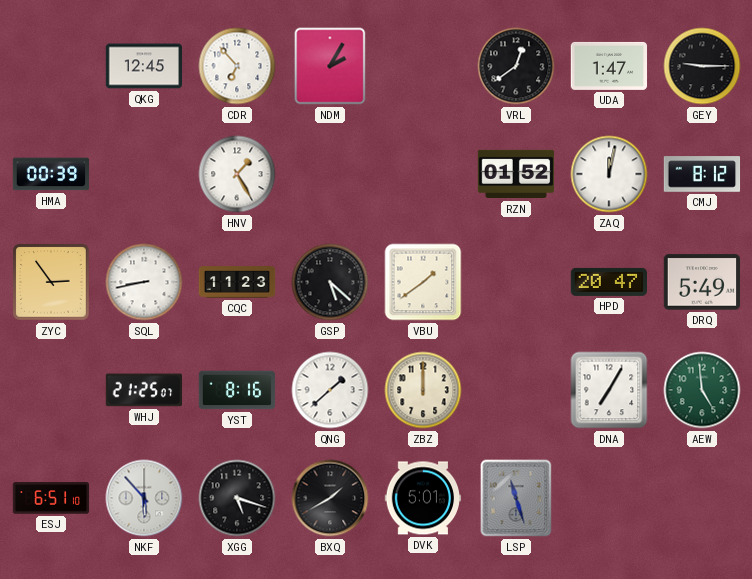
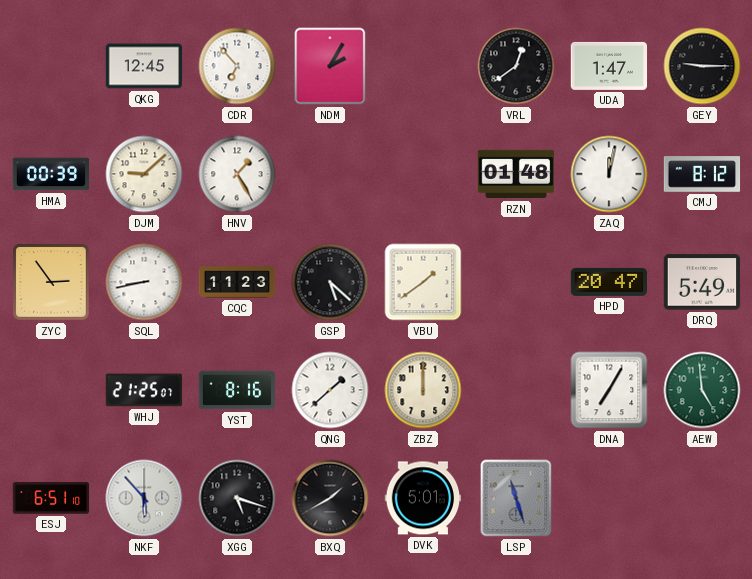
DJM: none -> 9:08
RZN: 01:52 -> 01:48
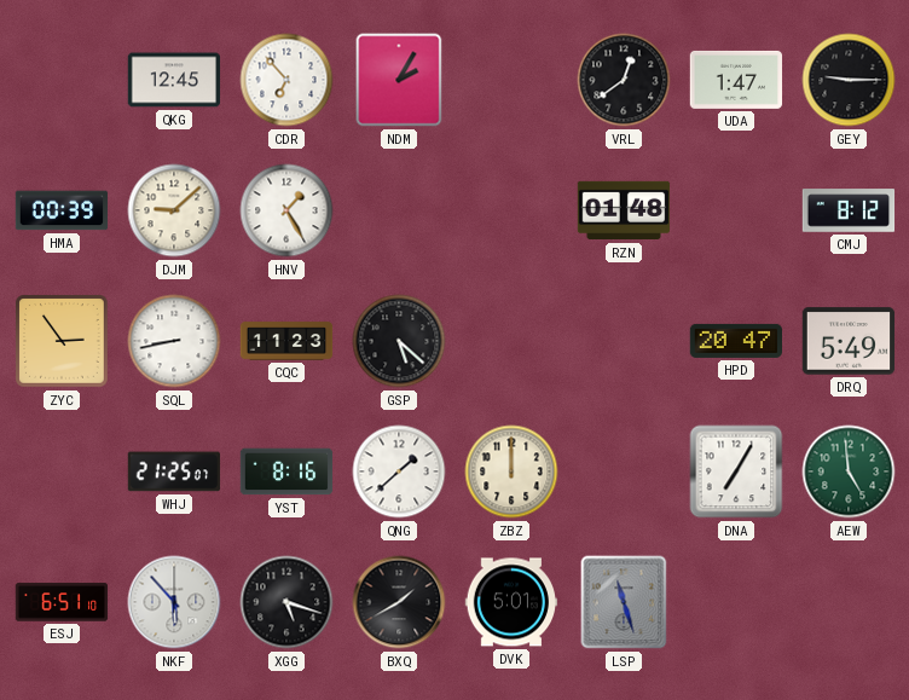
ZAQ: 12:02 -> none
VBU: 1:39 -> none
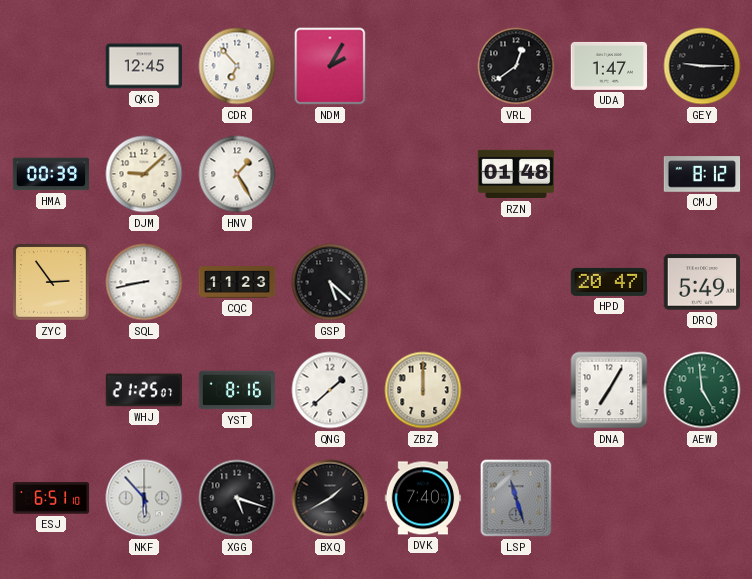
DVK: 5:01 -> 7:40
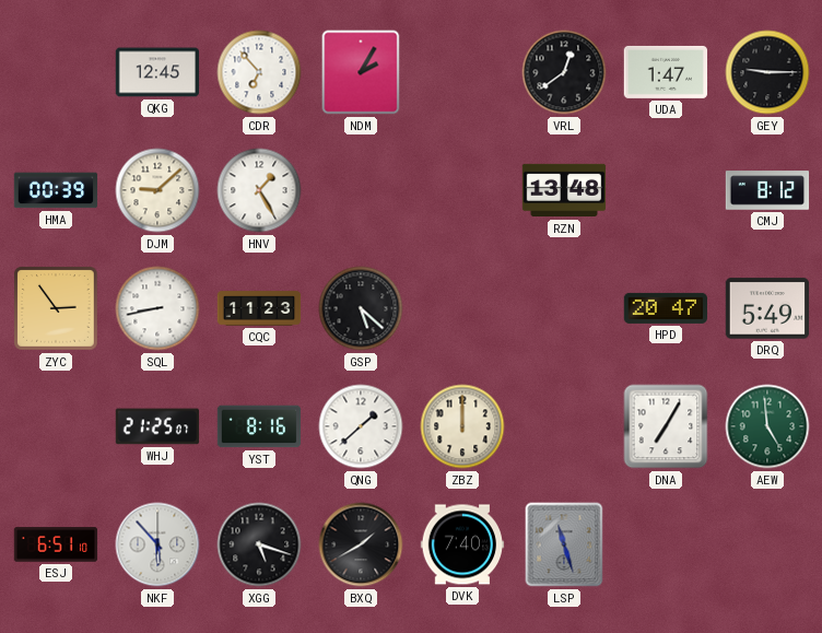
RZN: 01:48 -> 13:48
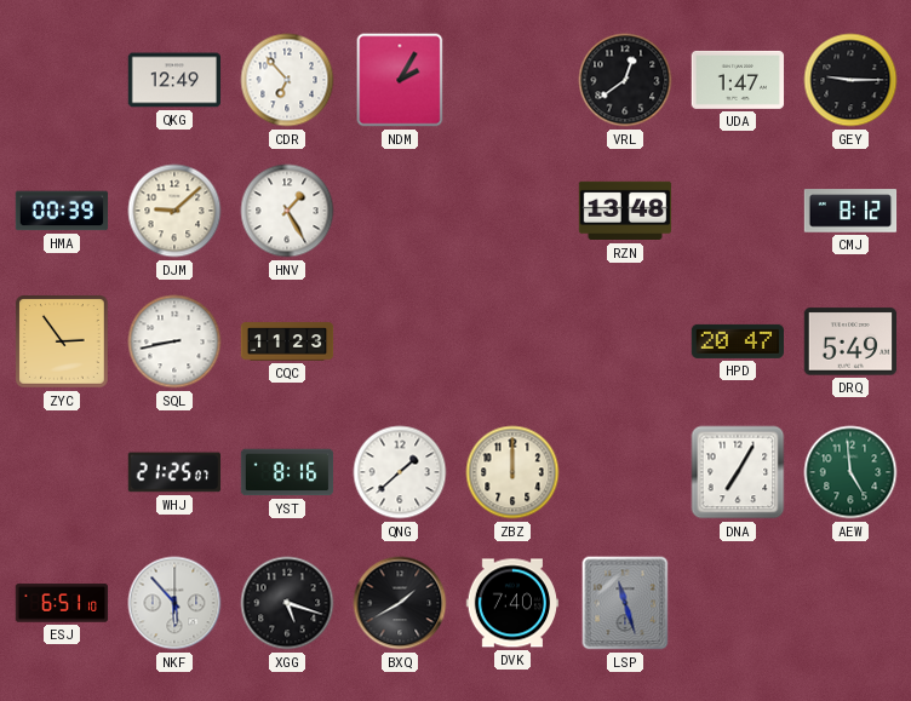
QKG: 12:45 -> 12:49
GSP: 5:22 -> none
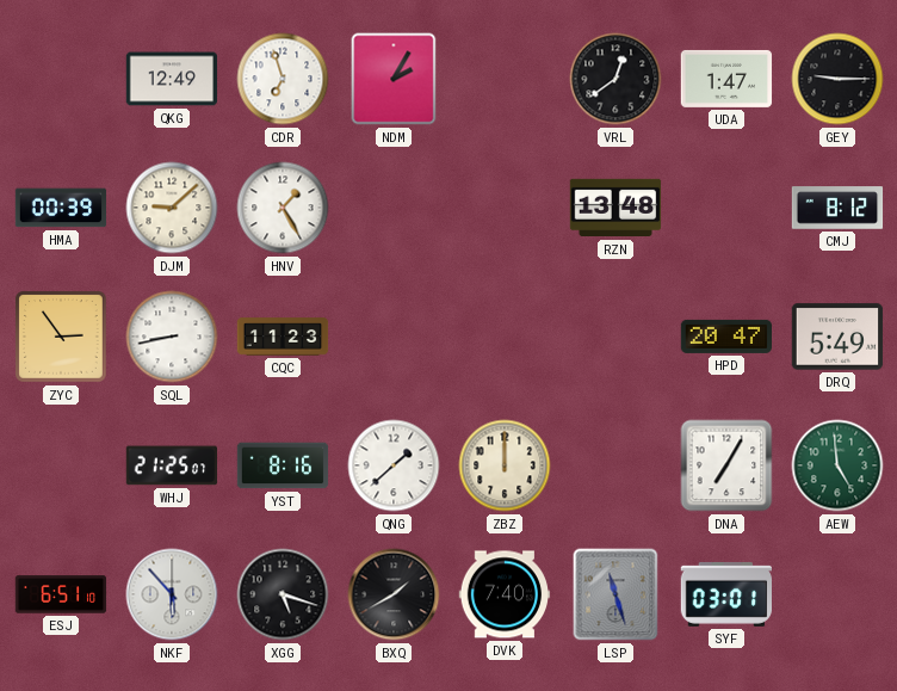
CDR: 6:53 -> 6:57
SYF: none -> 03:01
